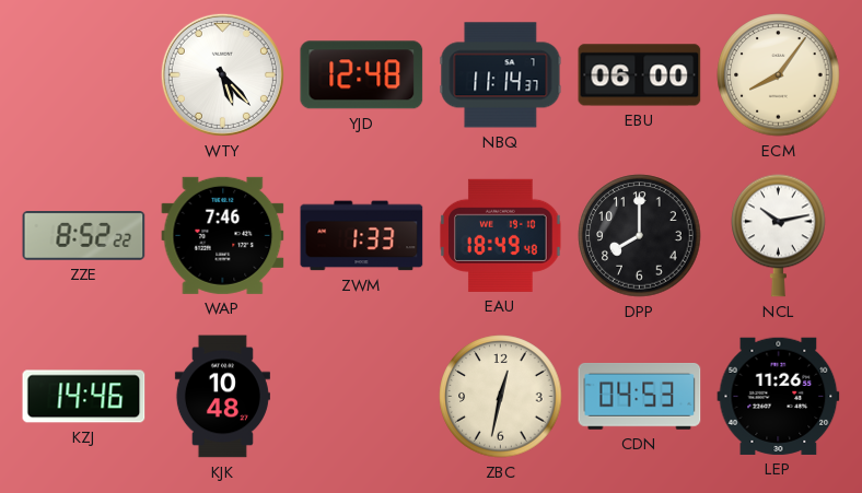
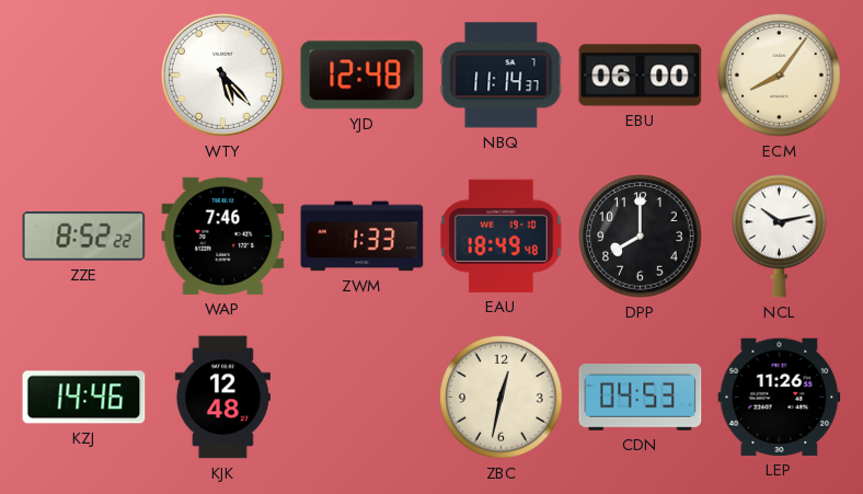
KJK: 10:48 -> 12:48
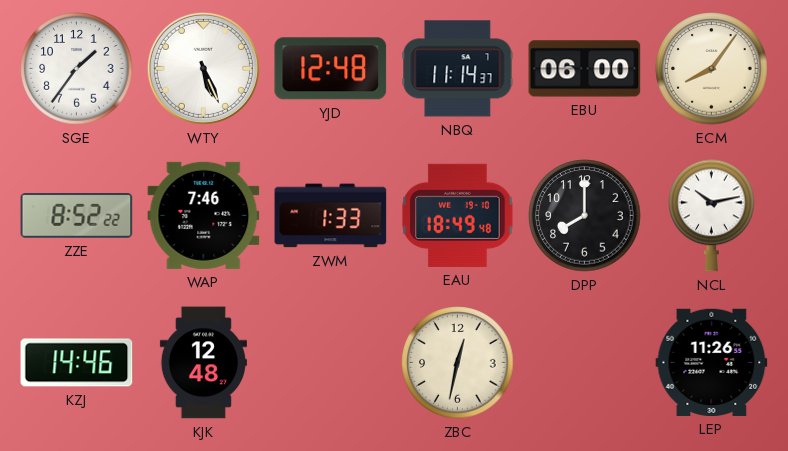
SGE: none -> 1:36
WTY: 5:23 -> 5:26
CDN: 04:53 -> none
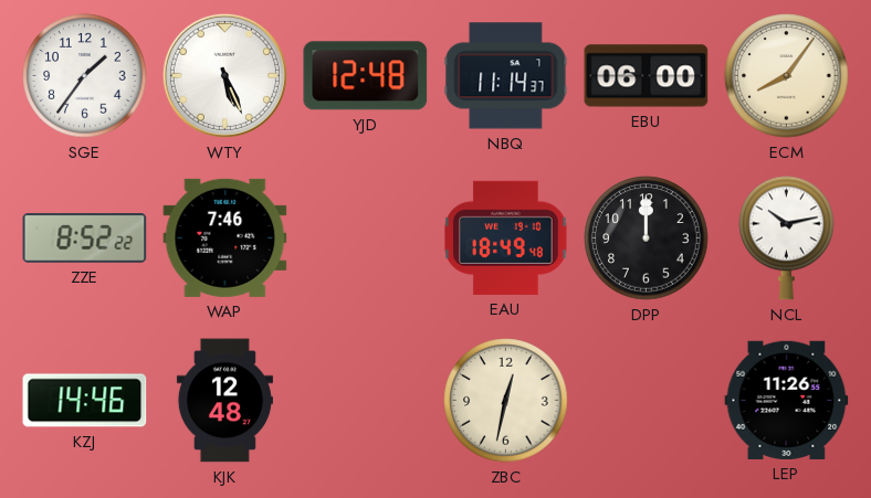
ZWM: 1:33 -> none
DPP: 8:00 -> 12:00
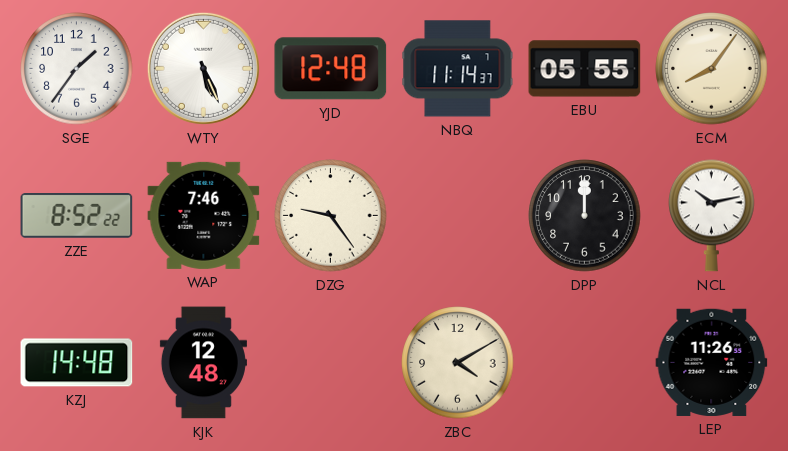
EBU: 06:00 -> 05:55
DZG: none -> 9:24
EAU: 18:49 -> none
KZJ: 14:46 -> 14:48
ZBC: 12:32 -> 4:10
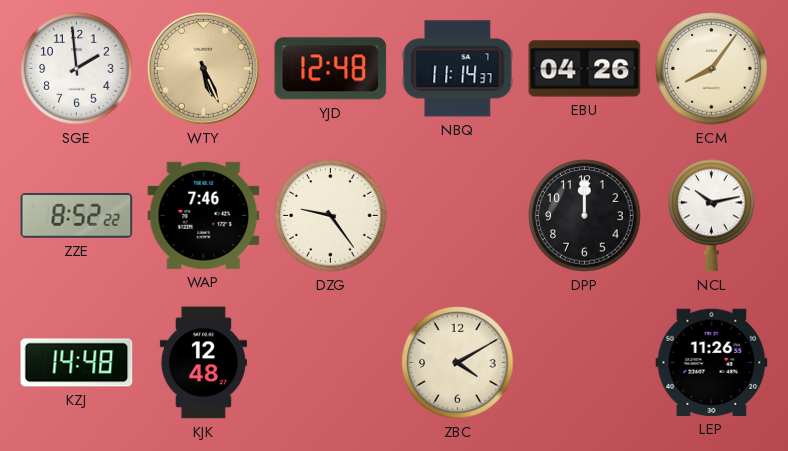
SGE: 1:36 -> 1:59
WTY dial: white -> champagne
EBU: 05:55 -> 04:26
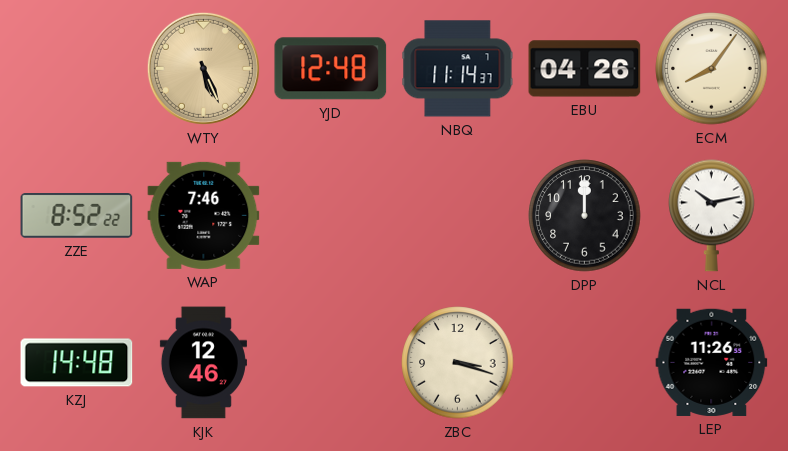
SGE: 1:59 -> none
DZG: 9:24 -> none
KJK: 12:48 -> 12:46
ZBC: 4:10 -> 3:18
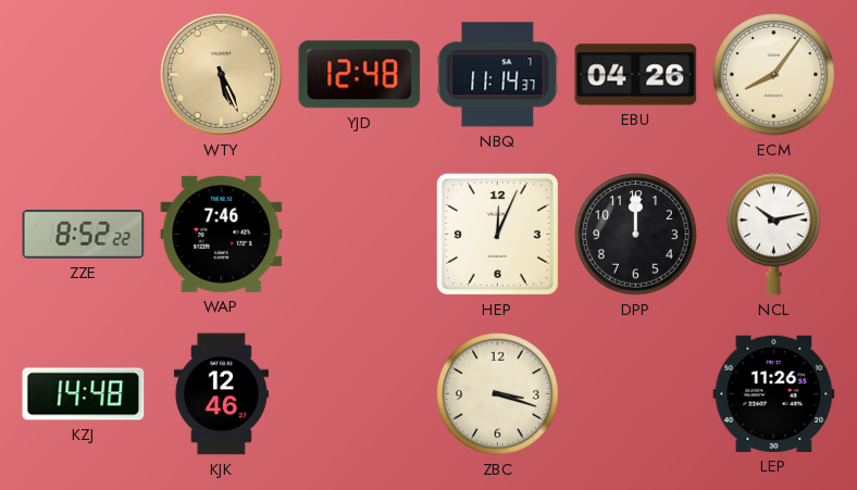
HEP: none -> 12:04
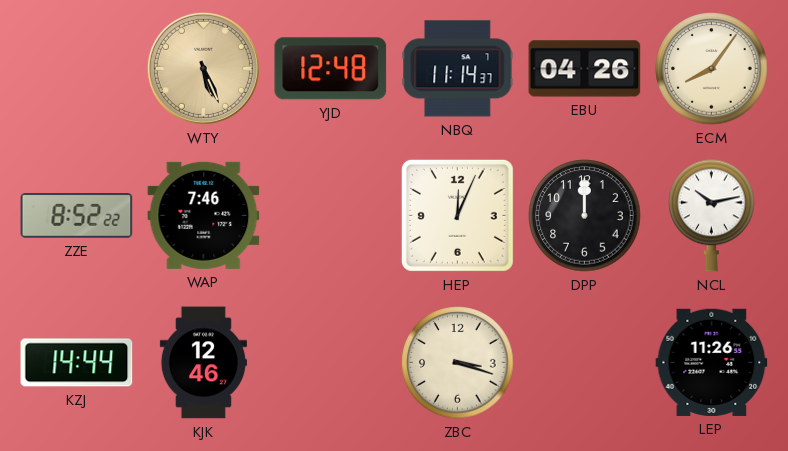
KZJ: 14:48 -> 14:44
